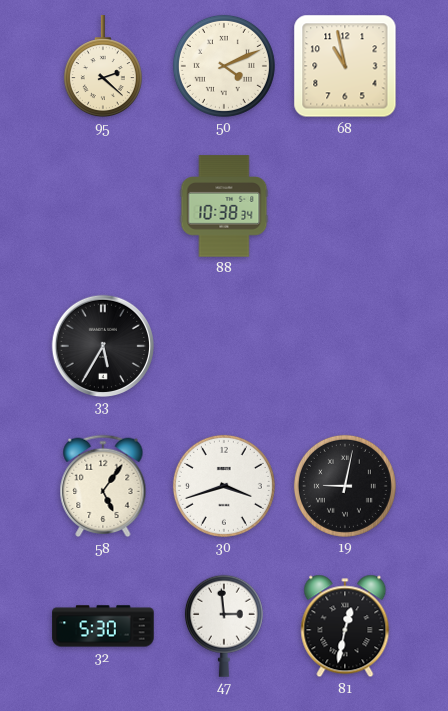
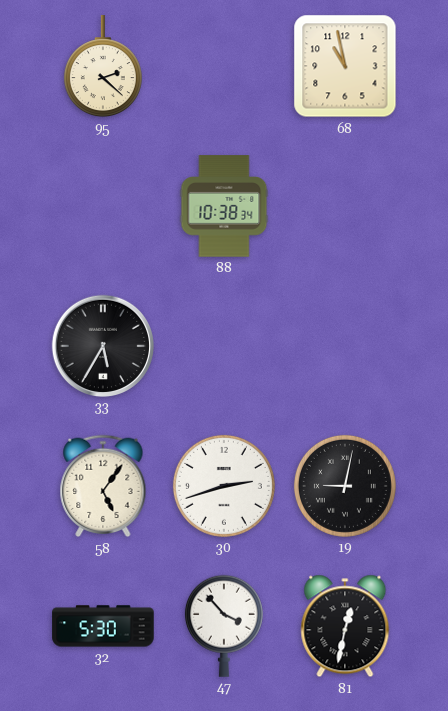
50: 4:11 -> none
30: 3:42 -> 2:42
47: 2:59 -> 3:53
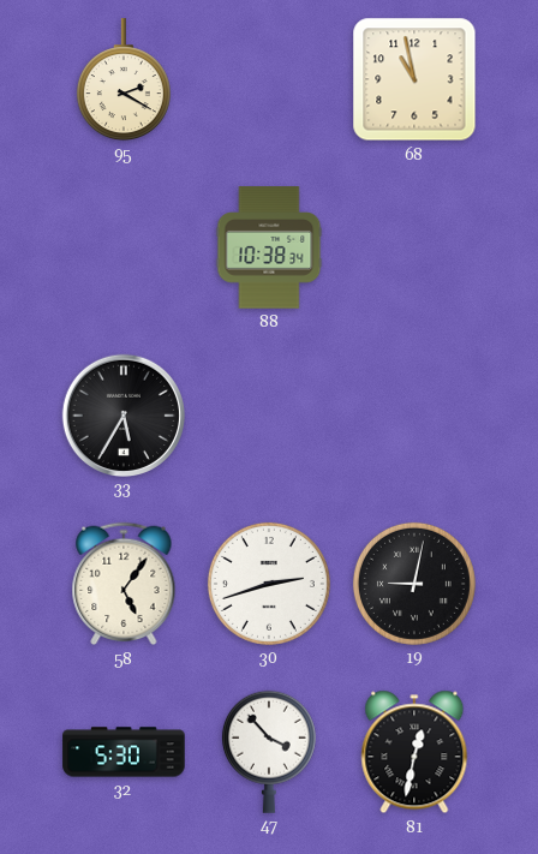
95: 2:22 -> 2:20
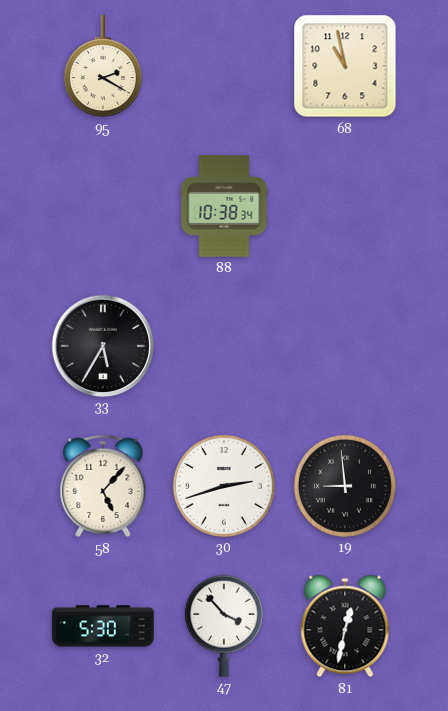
58: 5:06 -> 5:07
19: 9:02 -> 8:59
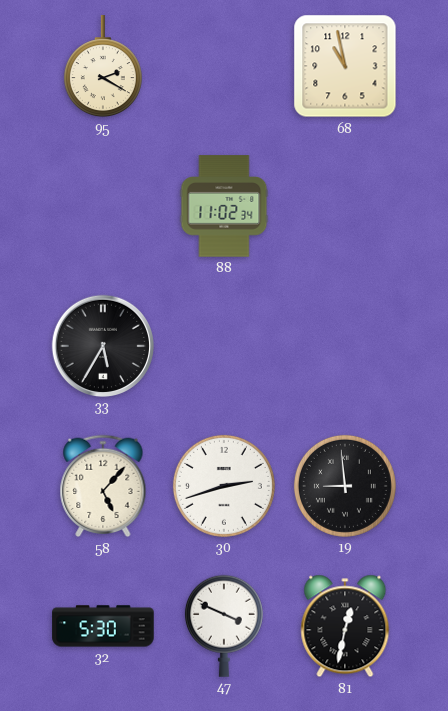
88: 10:38 -> 11:02
47: 3:53 -> 3:49
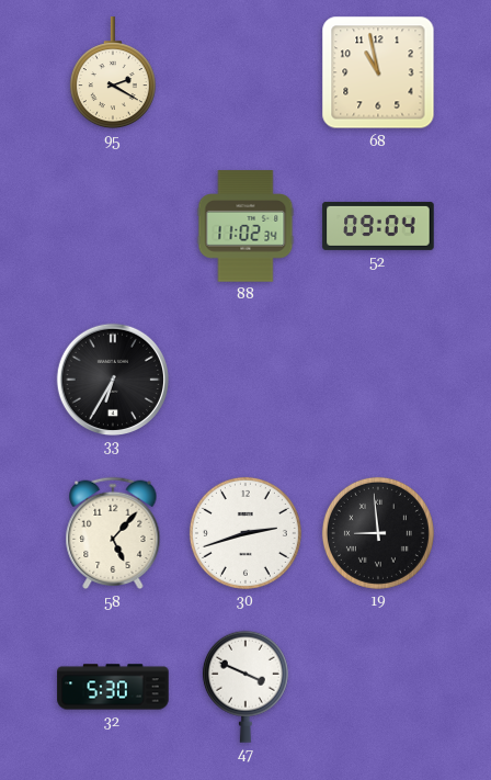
52: none -> 09:04
33: 5:35 -> 6:35
81: 12:32 -> none
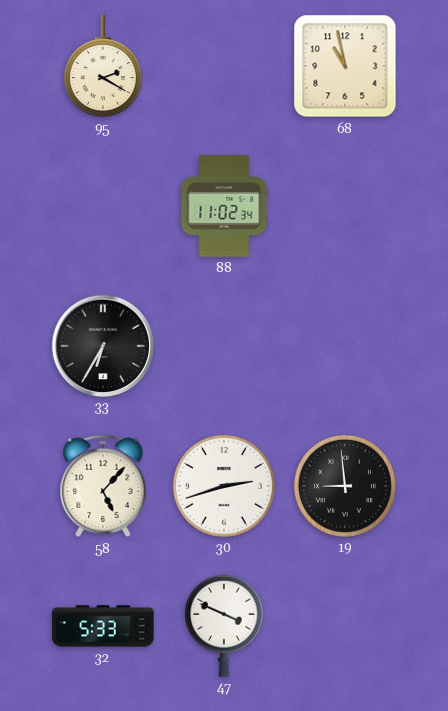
52: 09:04 -> none
32: 5:30 -> 5:33
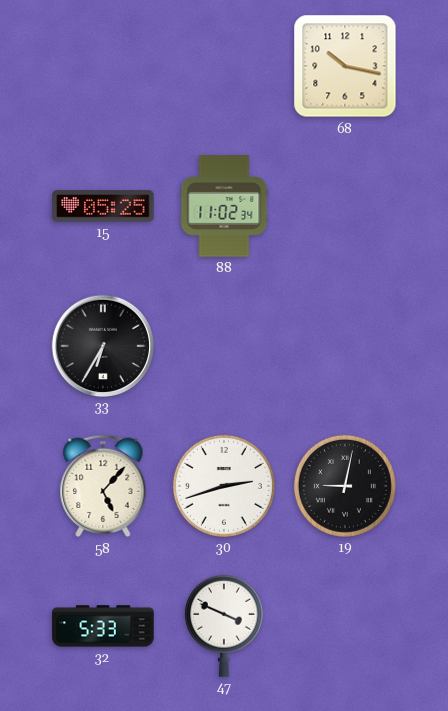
95: 2:20 -> none
68: 10:58 -> 10:17
15: none -> 05:25
19: 8:59 -> 9:02
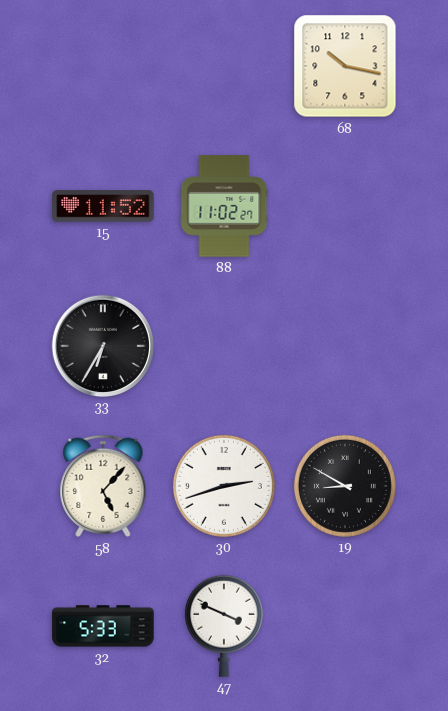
15: 05:25 -> 11:52
88: 11:02:34 -> 11:02:27
19: 9:02 -> 8:50
